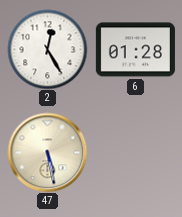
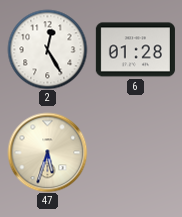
47: 5:28 -> 5:33
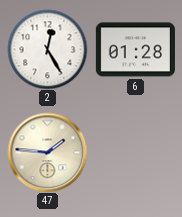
47: 5:33 -> 1:46
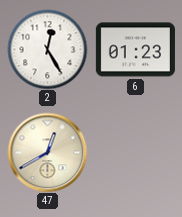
6: 01:28 -> 01:23
47: 1:46 -> 12:40
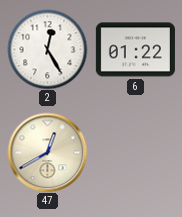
6: 01:23 -> 01:22
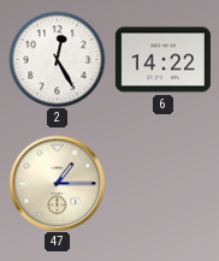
6: 01:22 -> 14:22
47: 12:40 -> 1:15
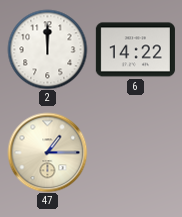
2: 12:25 -> 12:00
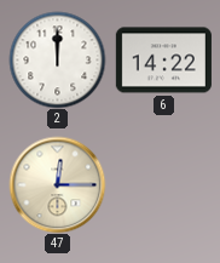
47: 1:15 -> 12:15
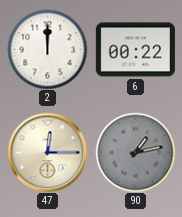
6: 14:22 -> 00:22
90: none -> 1:13
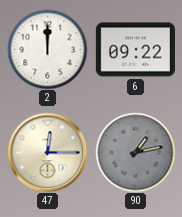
6: 00:22 -> 09:22
